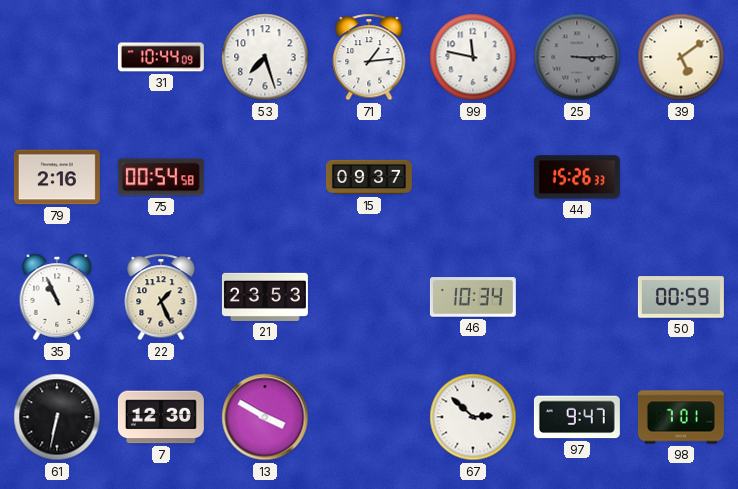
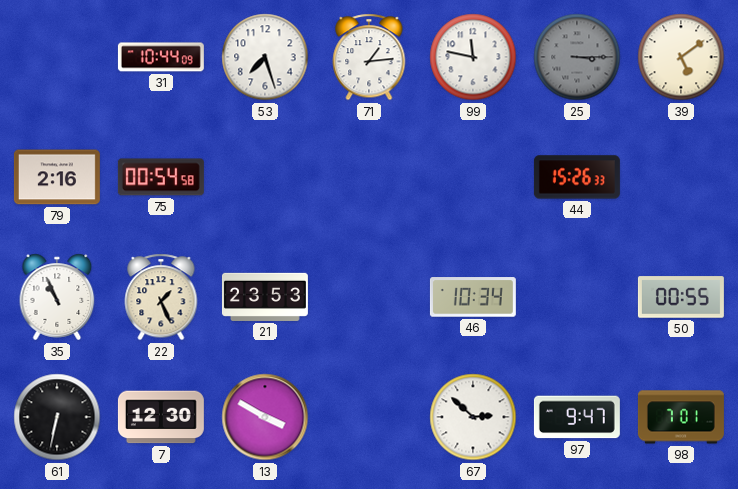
15: 09:37 -> none
50: 00:59 -> 00:55
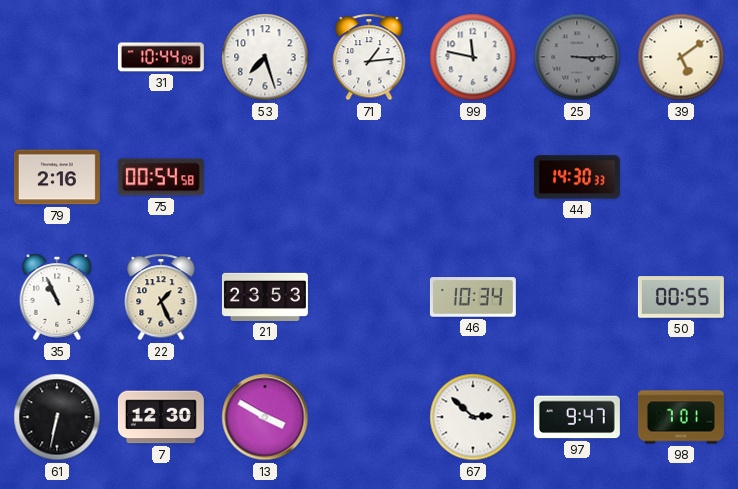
44: 15:26 -> 14:30
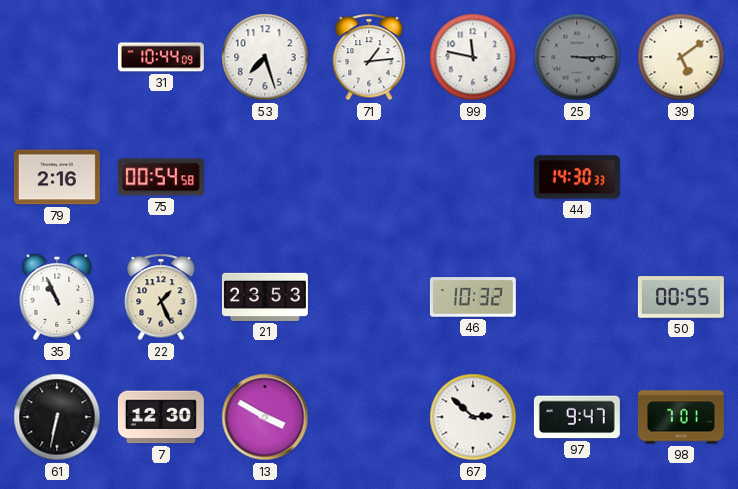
46: 10:34 -> 10:32
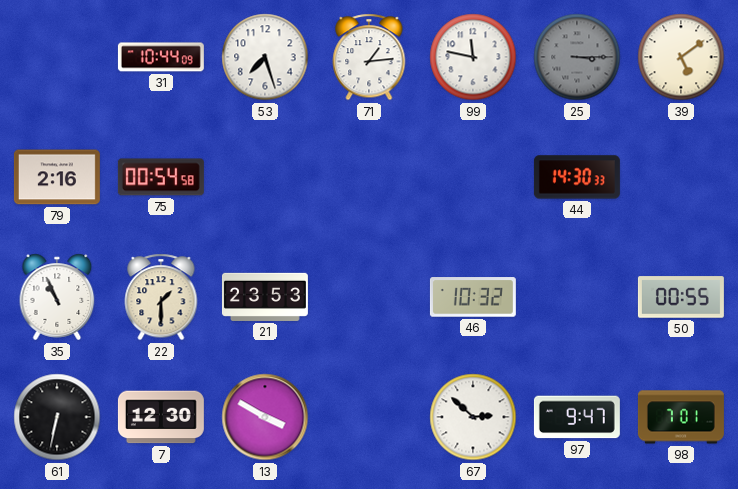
22: 1:26 -> 1:30
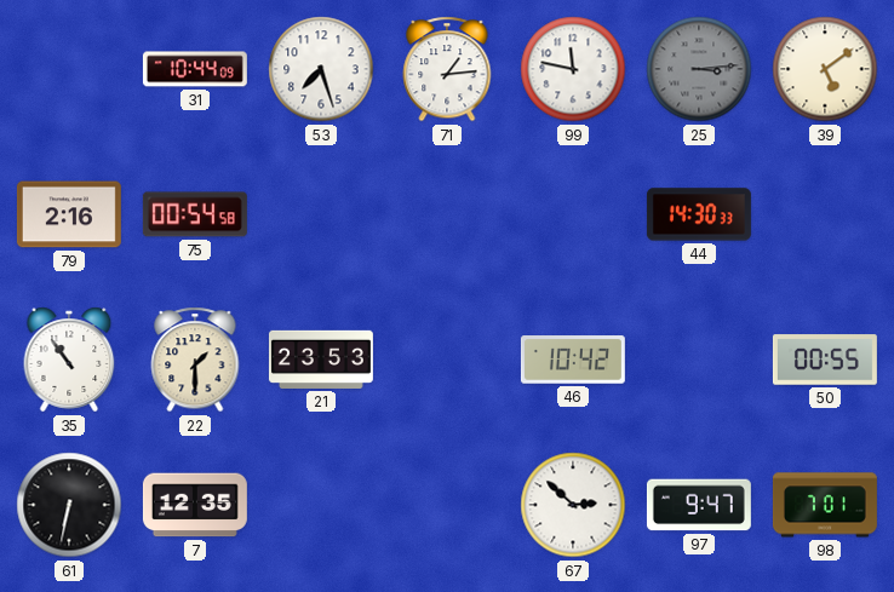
25: 3:15 -> 3:14
35: 10:56 -> 10:54
46: 10:32 -> 10:42
7: 12:30 -> 12:35
13: 3:50 -> none
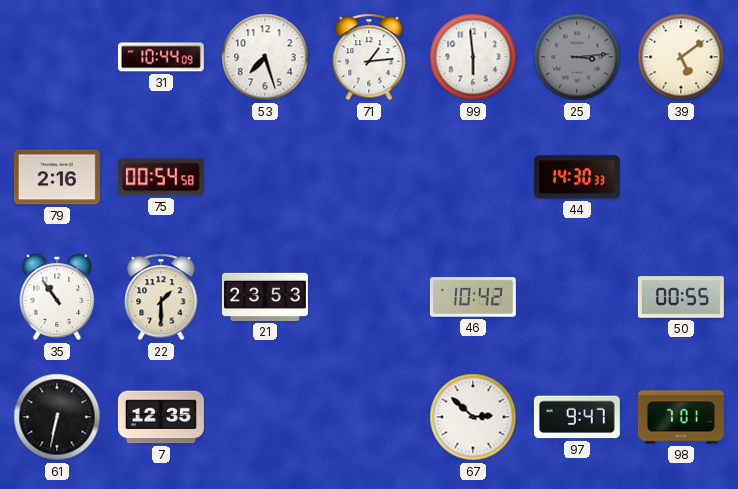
99: 11:47 -> 5:59
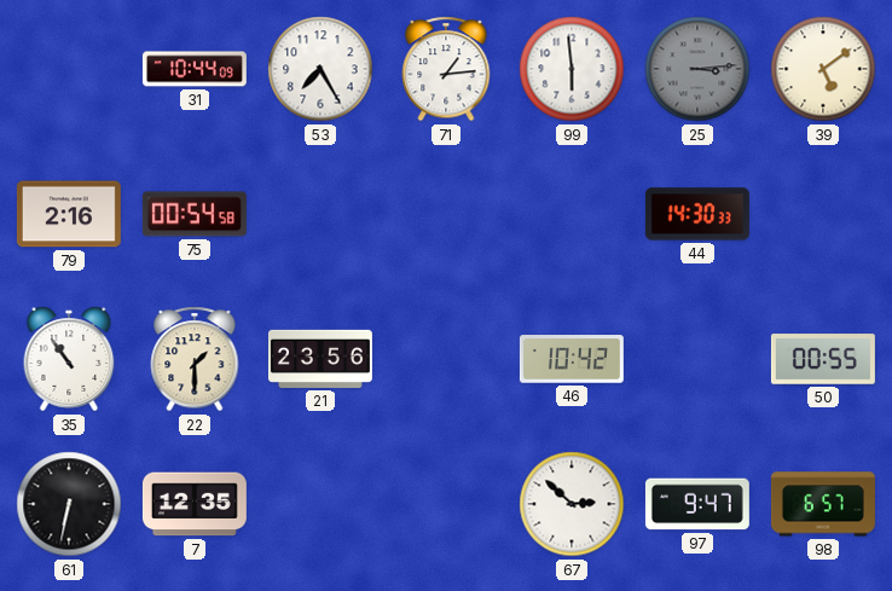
53: 7:27 -> 7:25
21: 23:53 -> 23:56
98: 7:01 -> 6:57
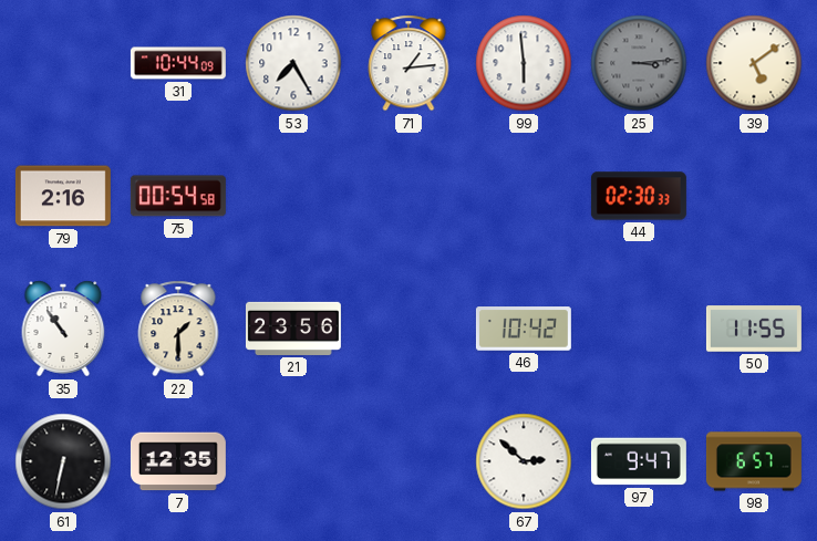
44: 14:30 -> 02:30
50: 00:55 -> 11:55
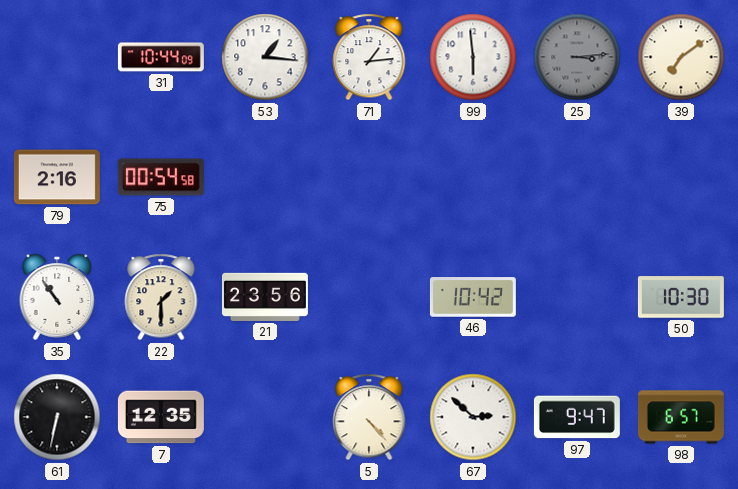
53: 7:25 -> 1:16
39: 5:09 -> 7:09
44: 02:30 -> none
50: 11:55 -> 10:30
5: none -> 4:23
